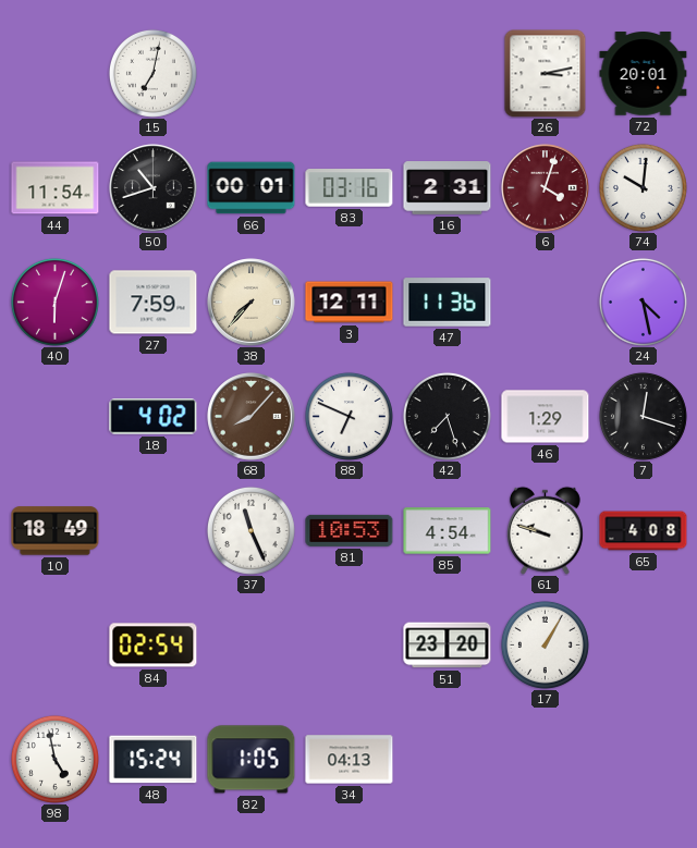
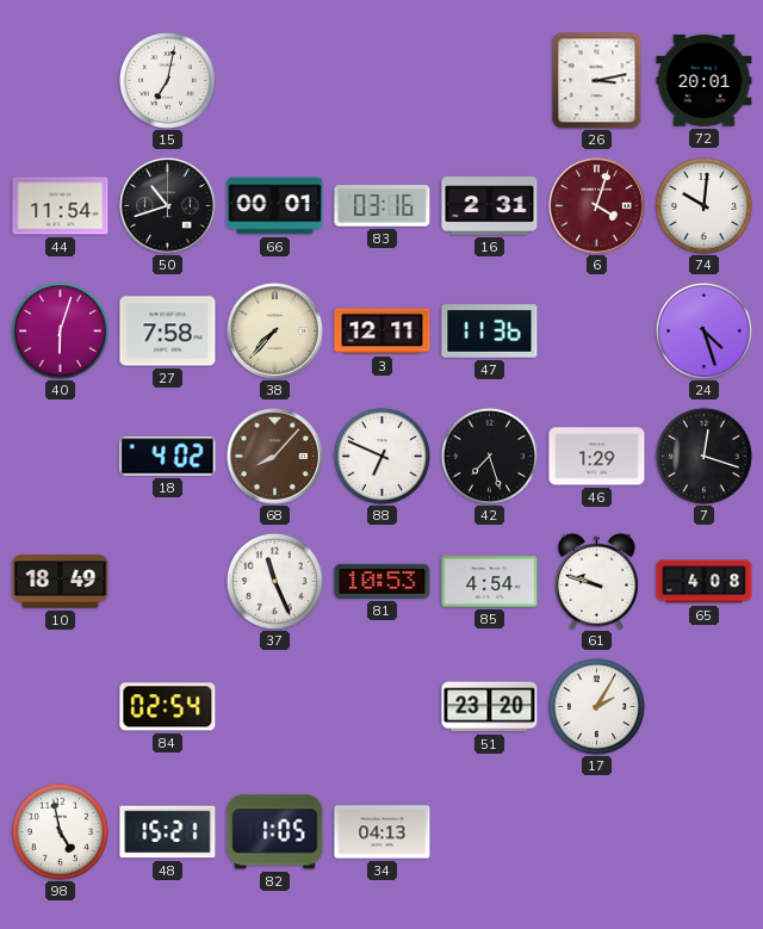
27: 7:59 -> 7:58
24: 4:28 -> 4:27
17: 1:05 -> 2:05
48: 15:24 -> 15:21
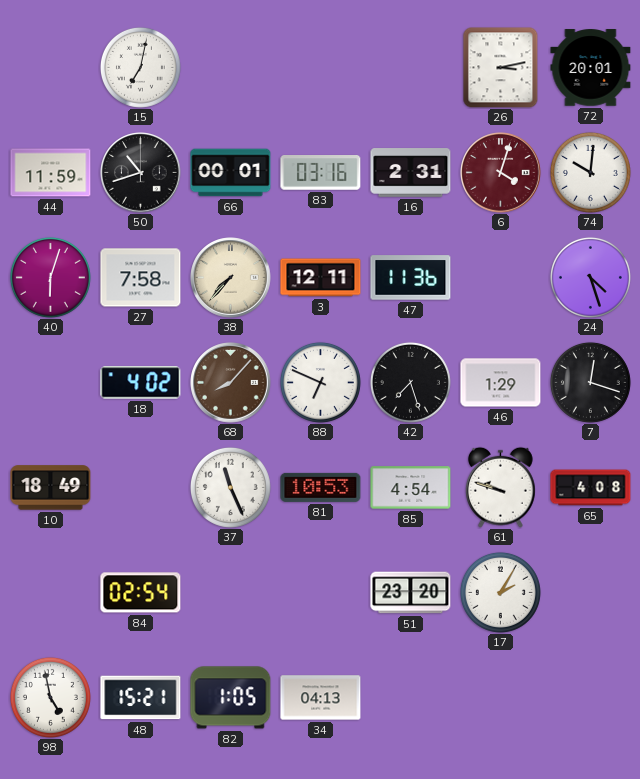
44: 11:54 -> 11:59
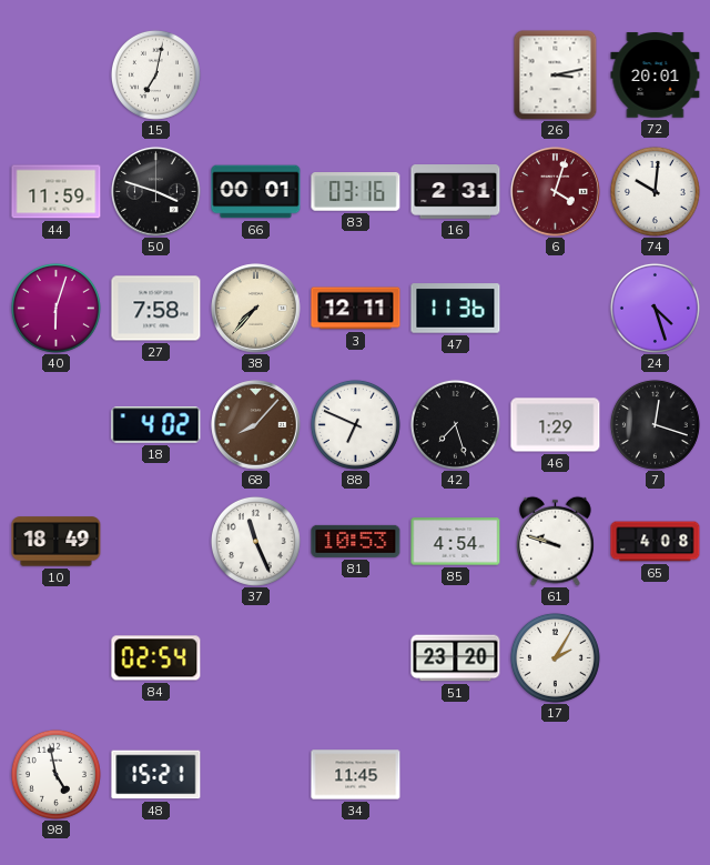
50: 10:42 -> 3:48
82: 1:05 -> none
34: 04:13 -> 11:45
